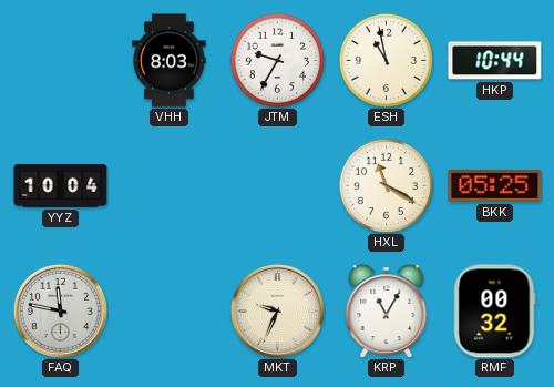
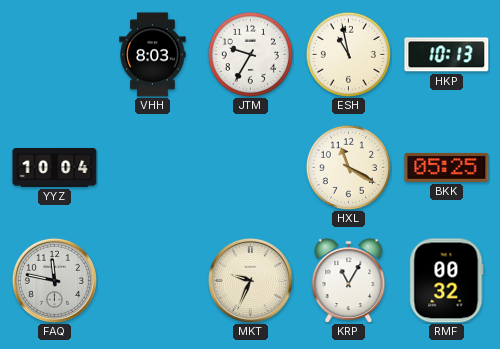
HKP: 10:44 -> 10:13
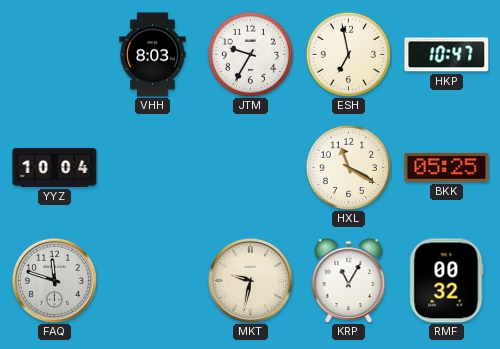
ESH: 10:58 -> 6:58
HKP: 10:13 -> 10:47
FAQ: 11:47 -> 11:48
MKT: 9:34 -> 9:32
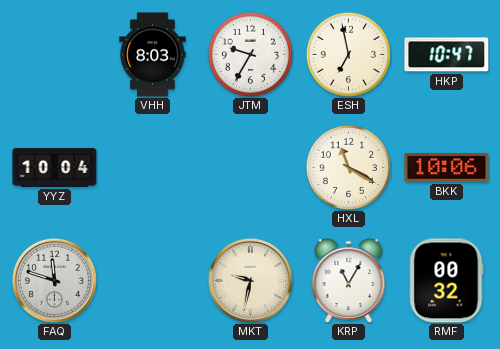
BKK: 05:25 -> 10:06
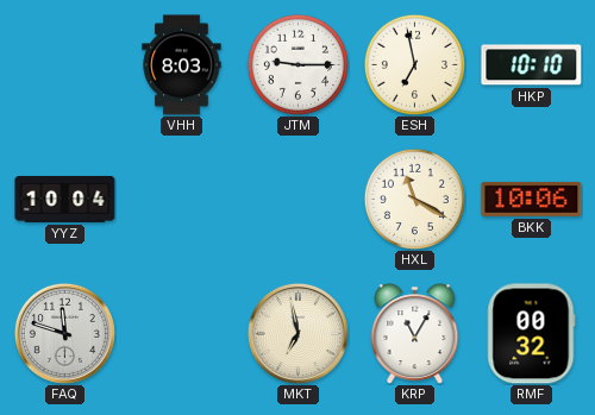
JTM: 9:35 -> 9:15
HKP: 10:47 -> 10:10
MKT: 9:32 -> 6:58
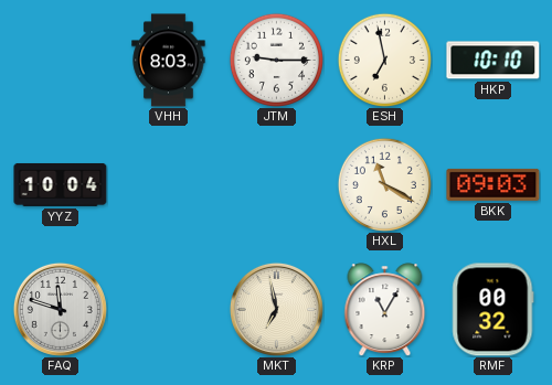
BKK: 10:06 -> 09:03
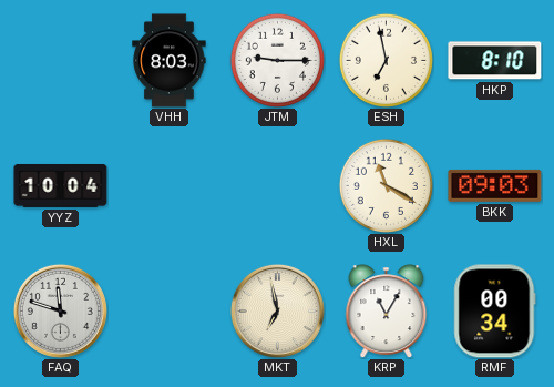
HKP: 10:10 -> 8:10
RMF: 00:32 -> 00:34
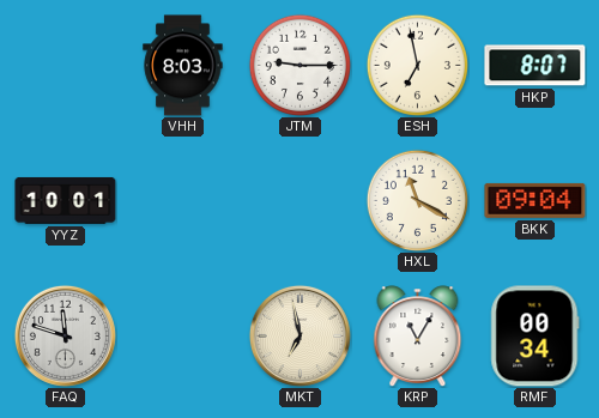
HKP: 8:10 -> 8:07
YYZ: 10:04 -> 10:01
BKK: 09:03 -> 09:04
